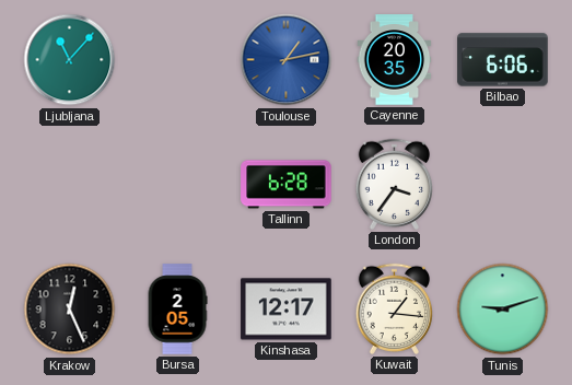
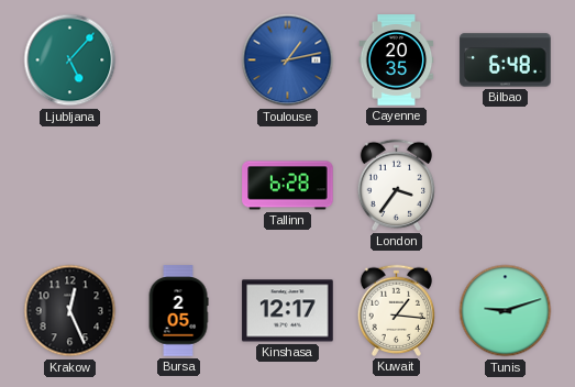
Ljubljana: 11:07 -> 5:07
Bilbao: 6:06 -> 6:48
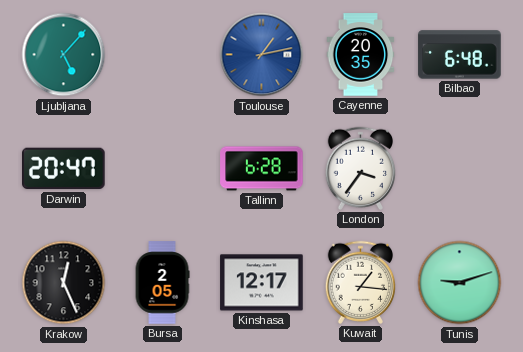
Darwin: none -> 20:47
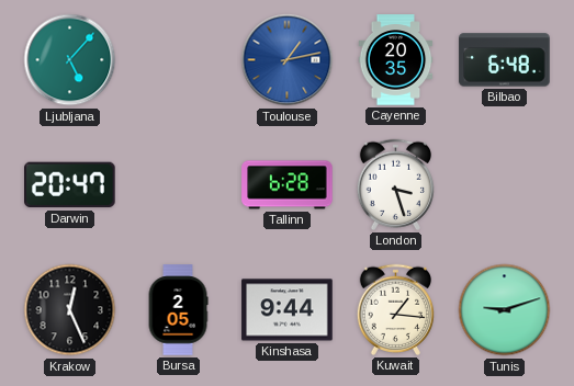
London: 3:36 -> 3:27
Kinshasa: 12:17 -> 9:44
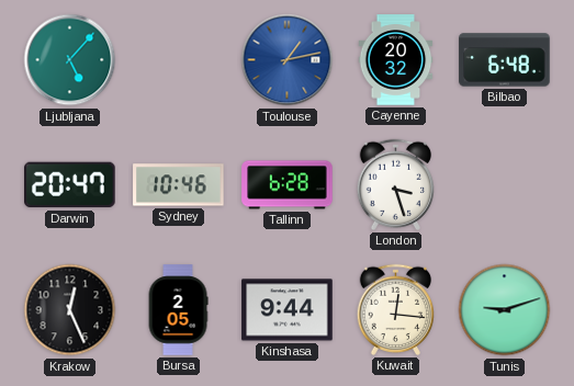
Cayenne: 20:35 -> 20:32
Sydney: none -> 10:46
Kuwait: 1:16 -> 12:16
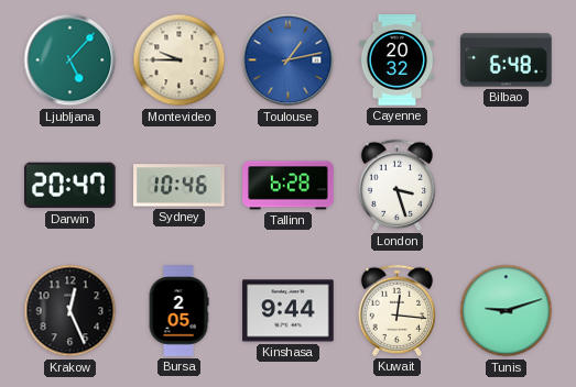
Montevideo: none -> 9:45
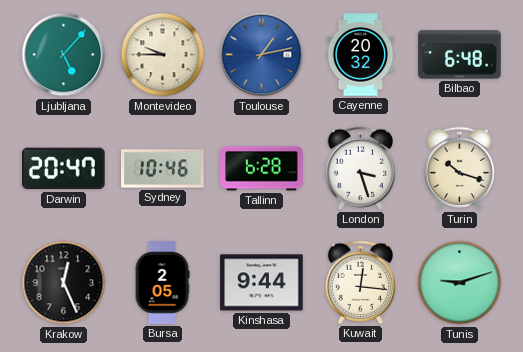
Turin: none -> 10:18
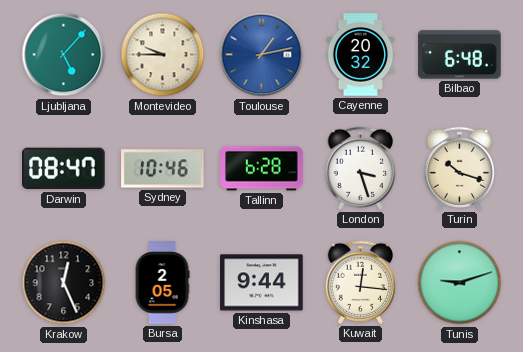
Darwin: 20:47 -> 08:47
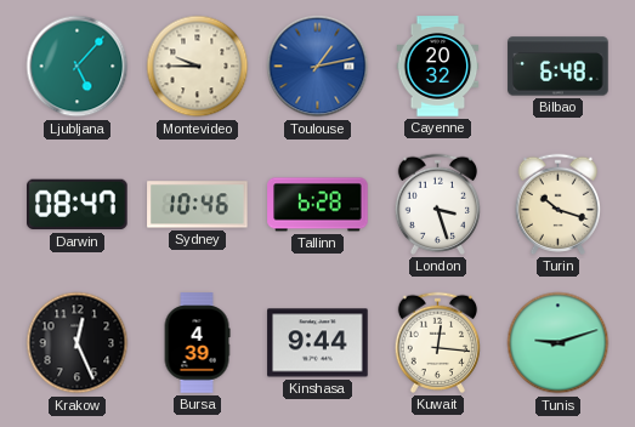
Bursa: 2:05 -> 4:39
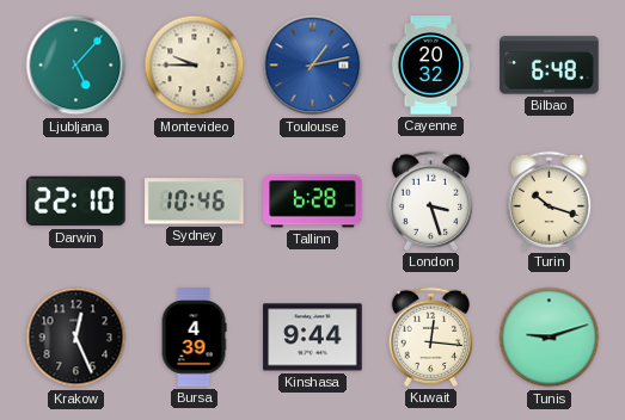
Darwin: 08:47 -> 22:10
